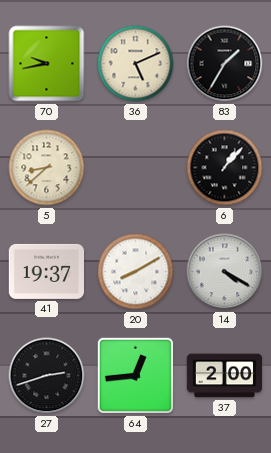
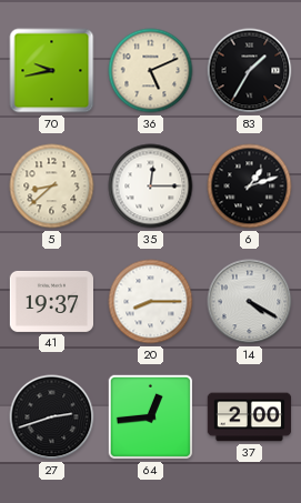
35: none -> 12:15
6: 1:07 -> 1:12
20: 8:10 -> 8:15
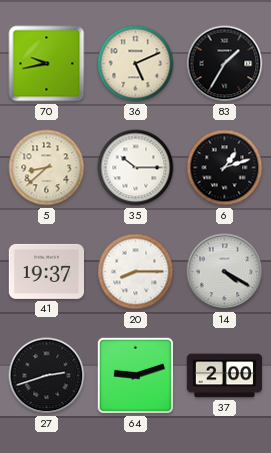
35: 12:15 -> 10:15
64: 12:44 -> 9:12
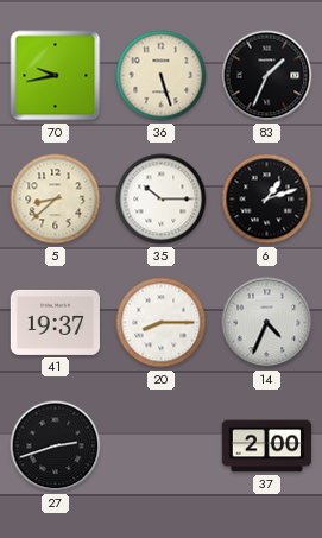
36: 5:11 -> 5:27
83: 1:35 -> 1:34
14: 4:20 -> 4:34
64: 9:12 -> none
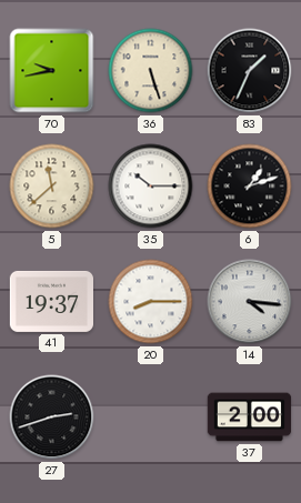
5: 8:38 -> 11:38
14: 4:34 -> 4:16
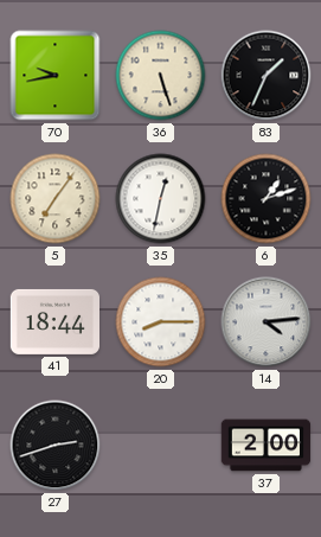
5: 11:38 -> 7:06
35: 10:15 -> 12:32
41: 19:37 -> 18:44
14: 4:16 -> 4:14
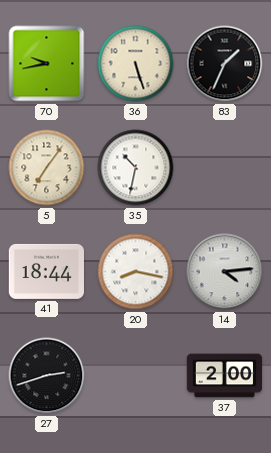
35: 12:32 -> 10:32
6: 1:12 -> none
20: 8:15 -> 8:17
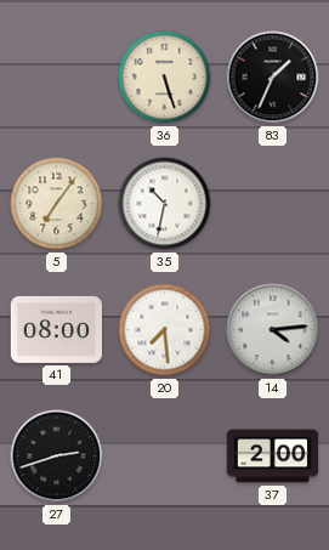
70: 9:43 -> none
41: 18:44 -> 08:00
20: 8:17 -> 7:29
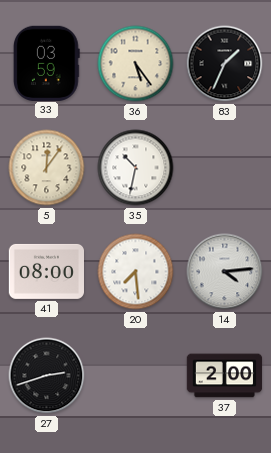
33: none -> 03:59
36: 5:27 -> 5:24
5: 7:06 -> 12:06
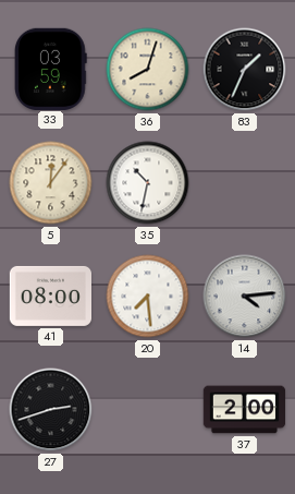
36: 5:24 -> 8:03
